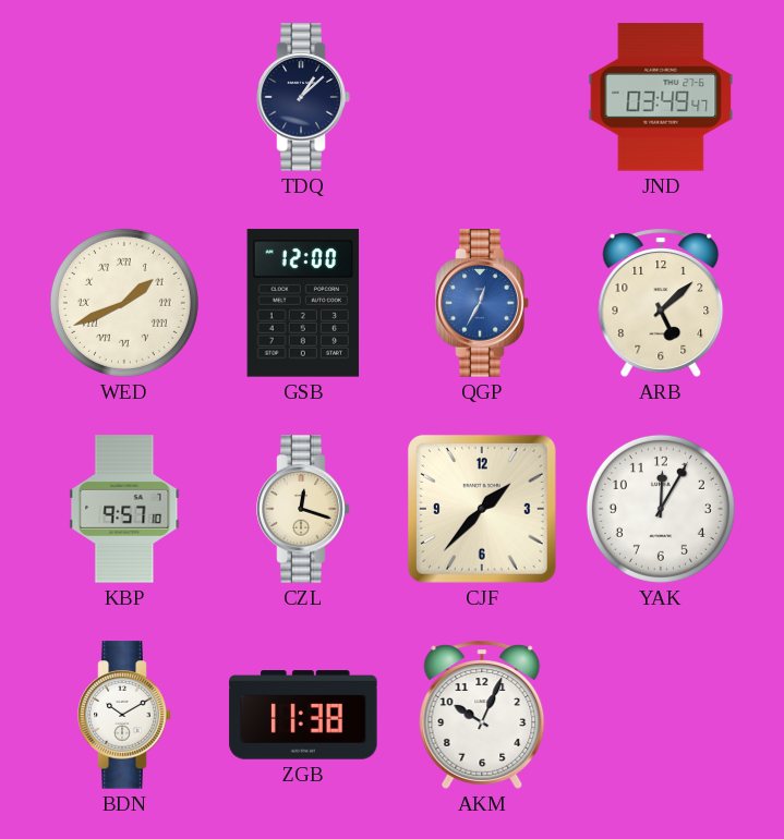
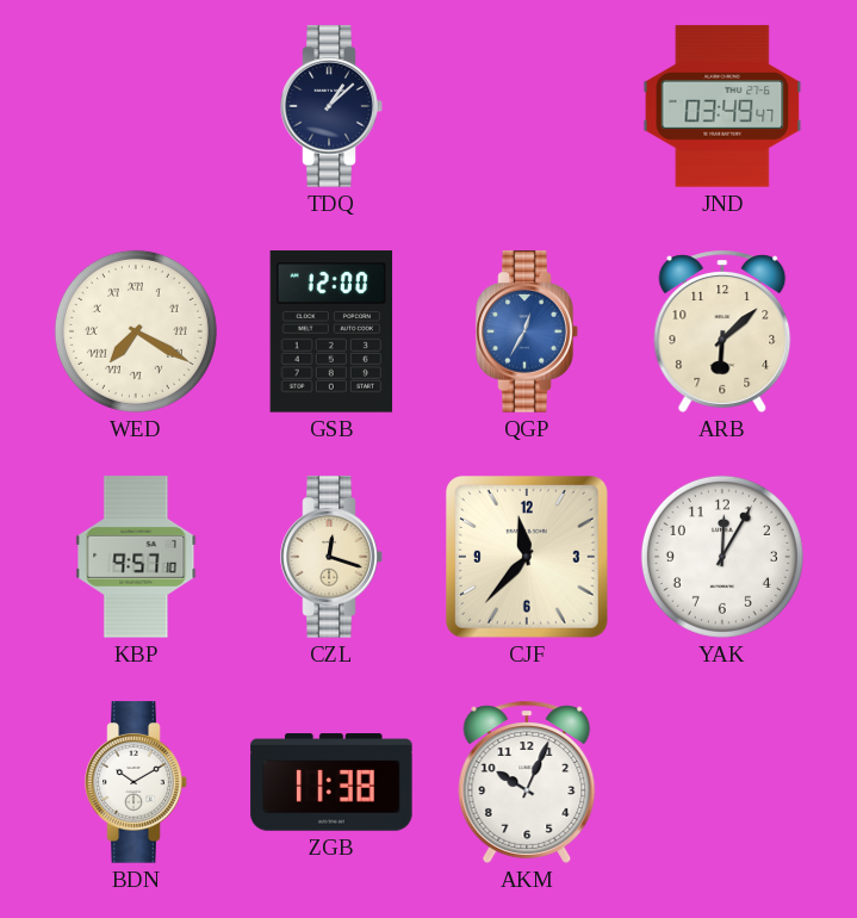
WED: 1:41 -> 7:20
ARB: 5:08 -> 6:08
CJF: 1:37 -> 11:37
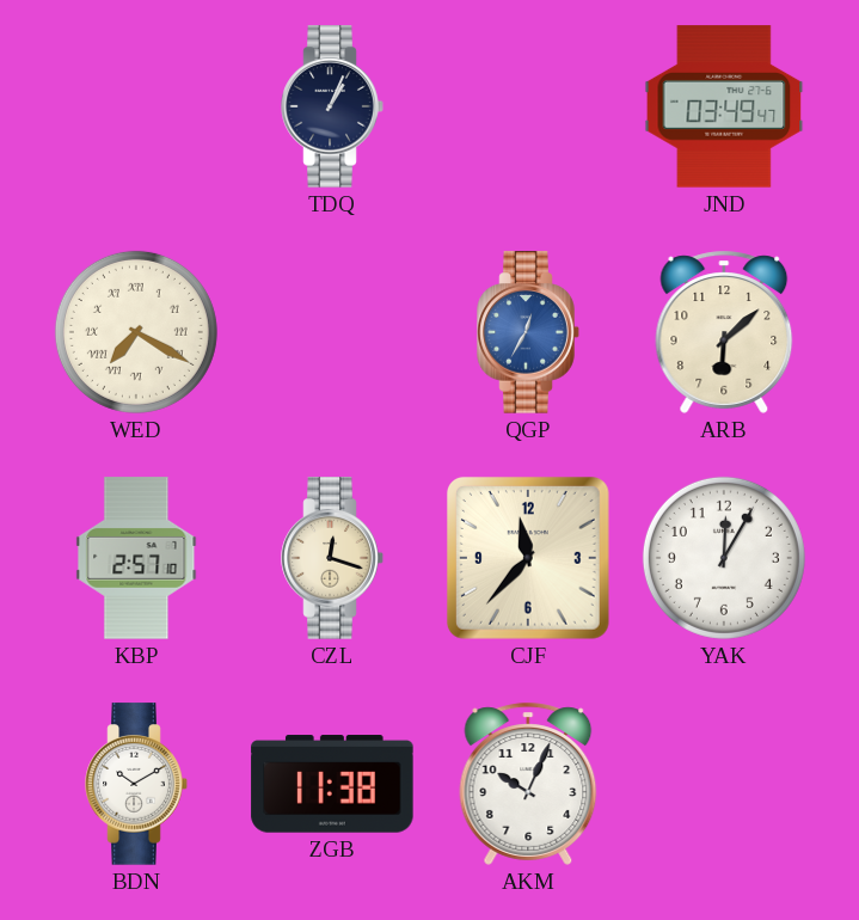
TDQ: 1:08 -> 1:04
GSB: 12:00 -> none
KBP: 9:57 -> 2:57
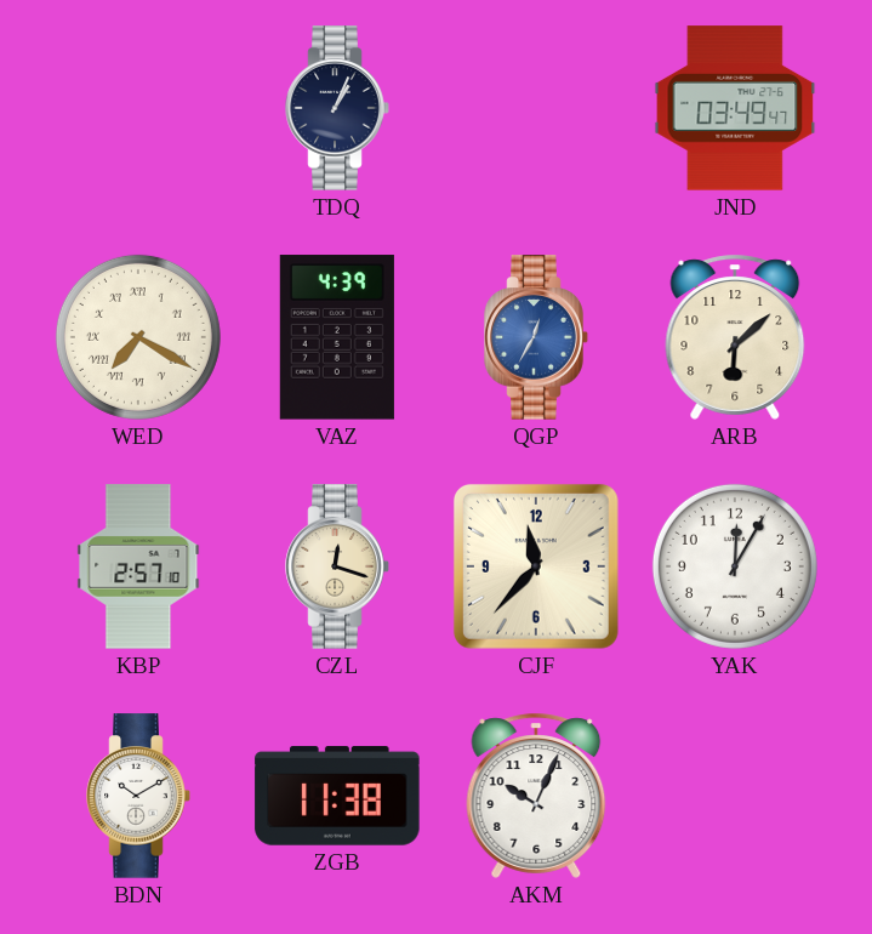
VAZ: none -> 4:39
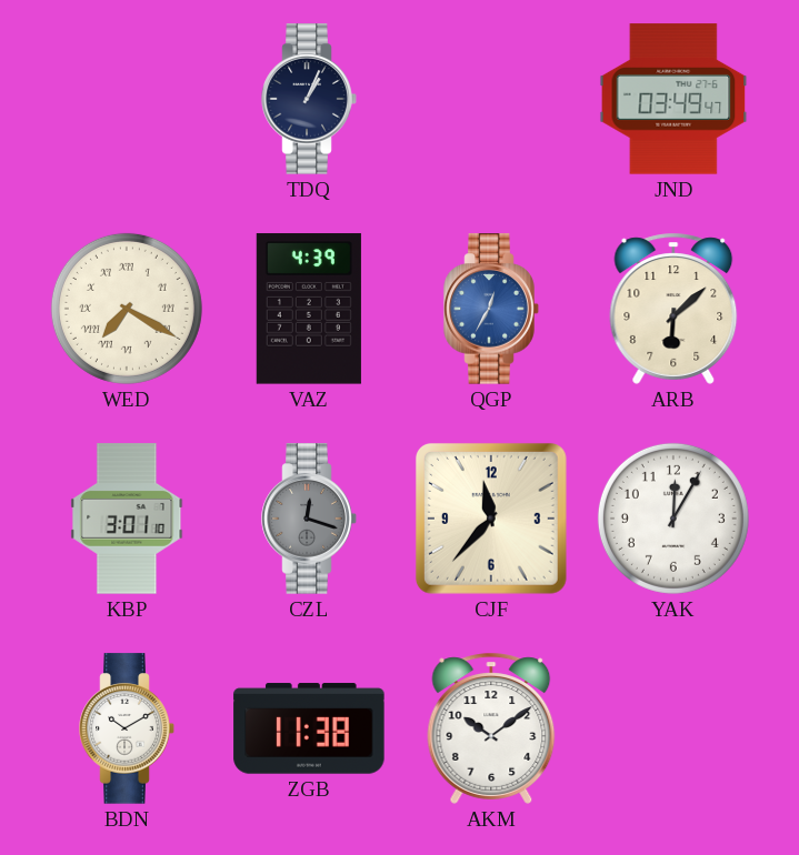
KBP: 2:57 -> 3:01
CZL dial: cream -> grey
AKM: 10:04 -> 10:09
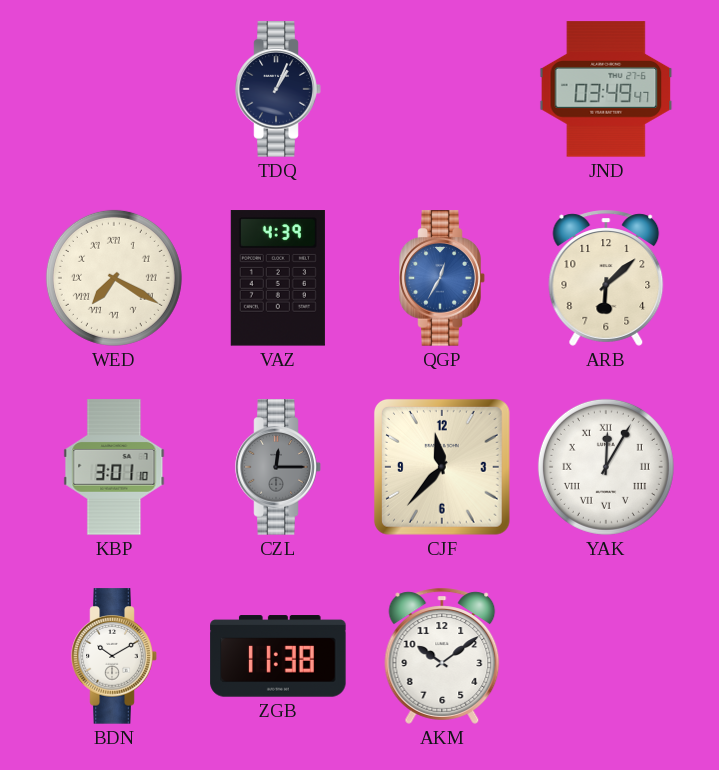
CZL: 12:18 -> 12:15
YAK numerals: Arabic -> Roman
